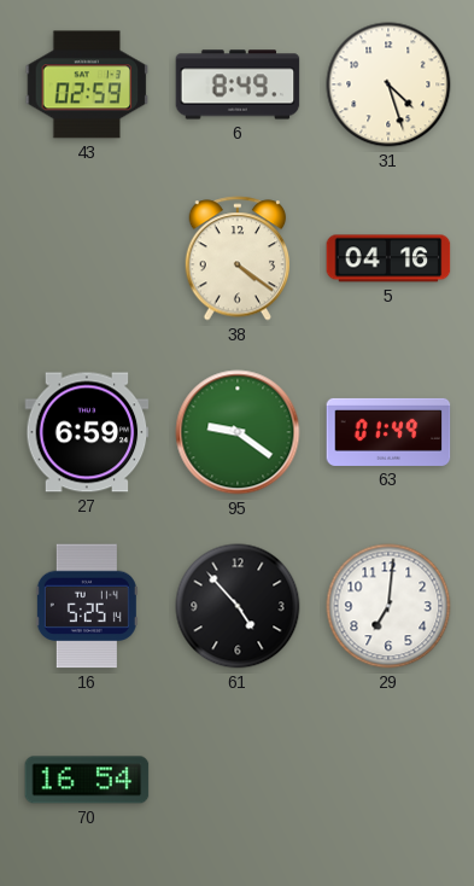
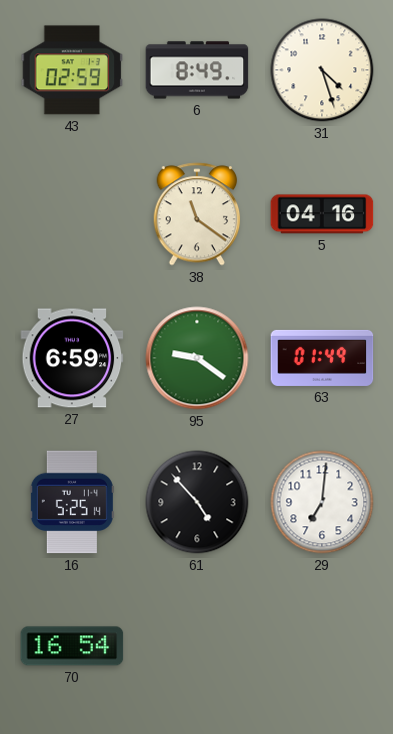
38: 4:21 -> 11:21
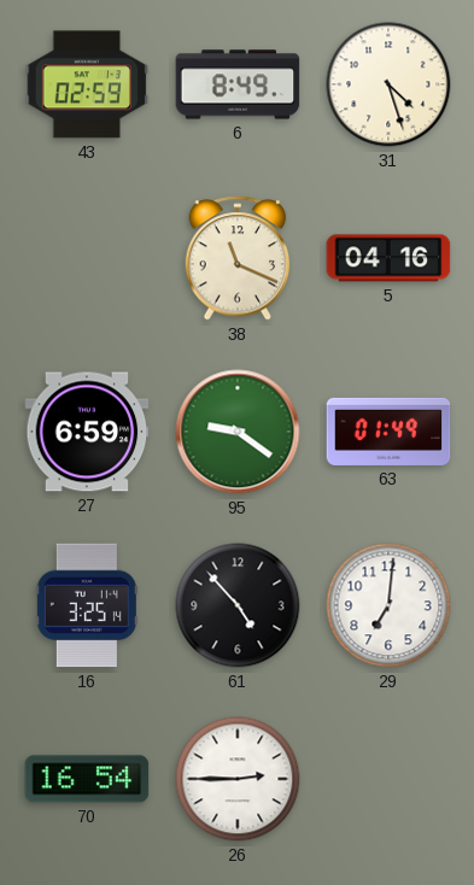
38: 11:21 -> 11:19
16: 5:25 -> 3:25
26: none -> 2:45
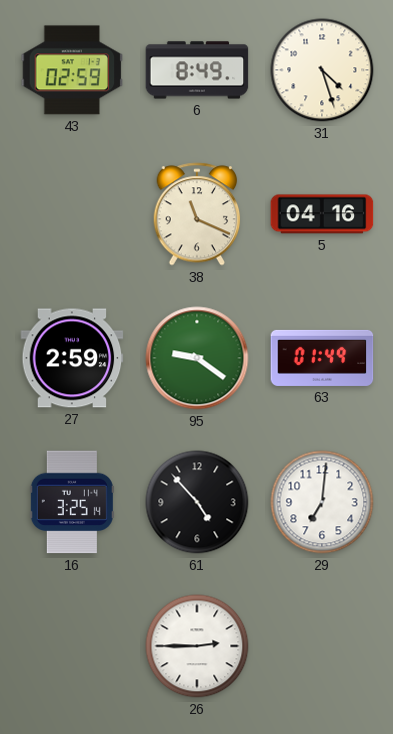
27: 6:59 -> 2:59
70: 16:54 -> none
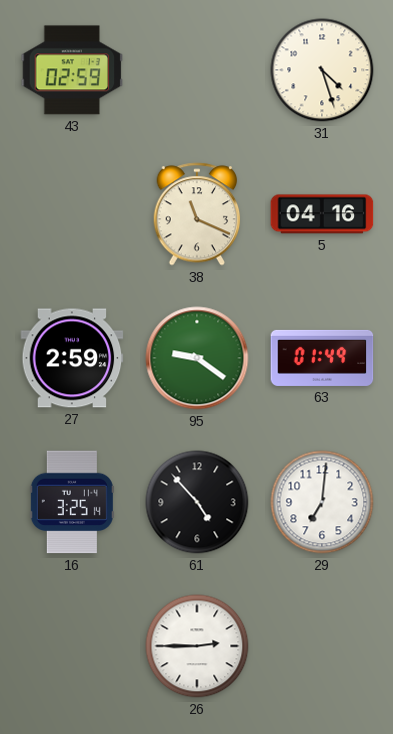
6: 8:49 -> none
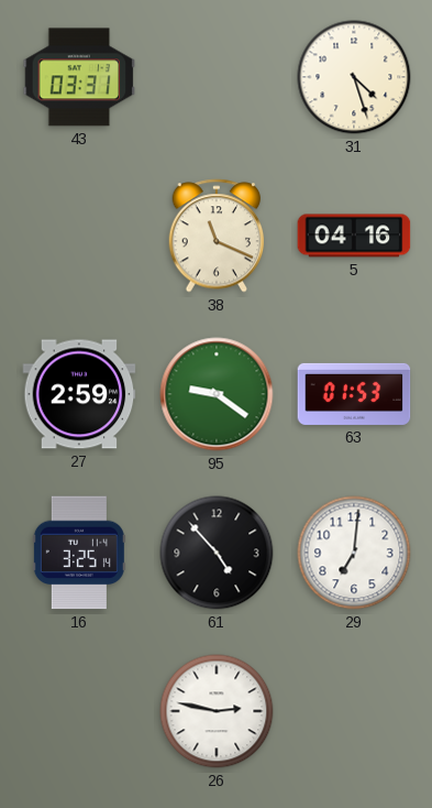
43: 02:59 -> 03:31
63: 01:49 -> 01:53
26: 2:45 -> 2:47
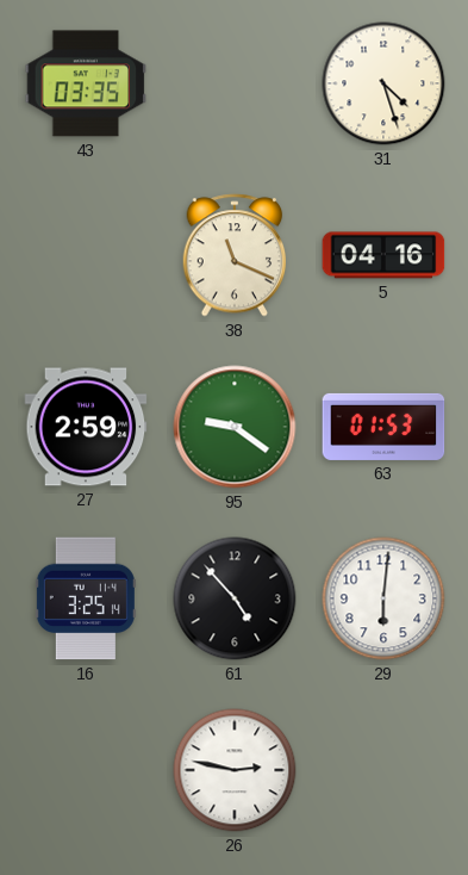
43: 03:31 -> 03:35
29: 7:01 -> 6:01
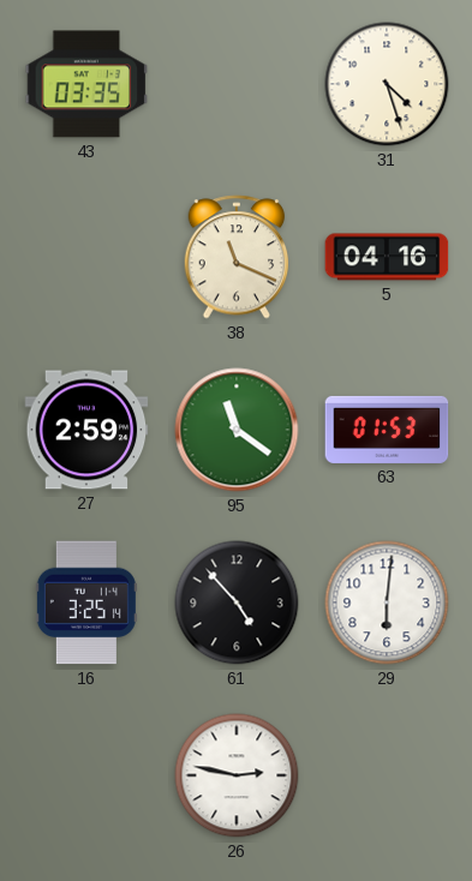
95: 9:21 -> 11:21
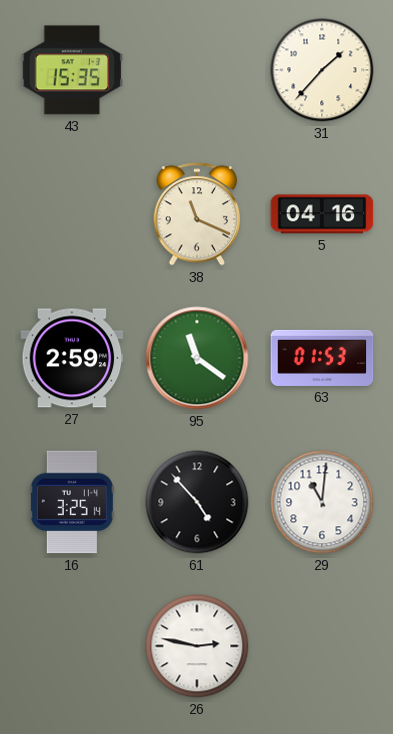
43: 03:35 -> 15:35
31: 4:27 -> 1:37
29: 6:01 -> 11:01
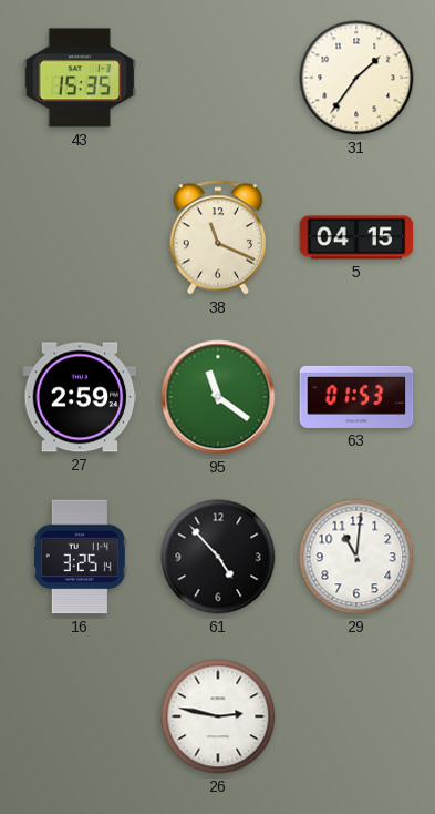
31: 1:37 -> 1:36
5: 04:16 -> 04:15
